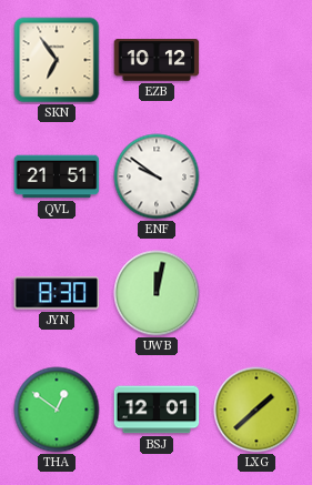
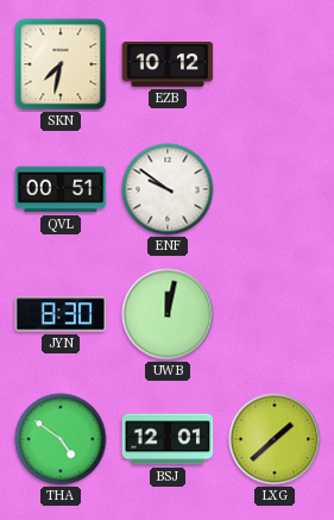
SKN: 6:54 -> 7:32
QVL: 21:51 -> 00:51
THA: 12:51 -> 4:51
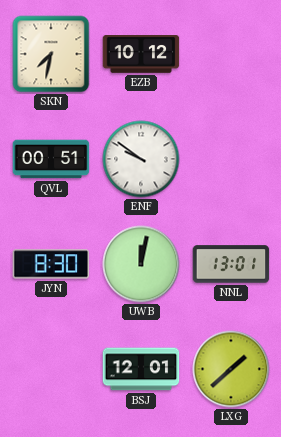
NNL: none -> 13:01
THA: 4:51 -> none
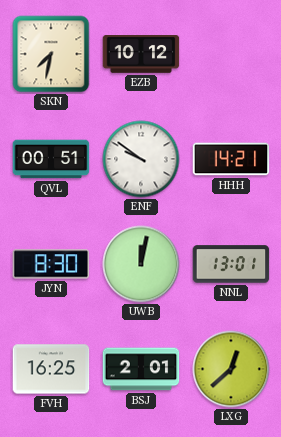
HHH: none -> 14:21
FVH: none -> 16:25
BSJ: 12:01 -> 2:01
LXG: 1:38 -> 12:38
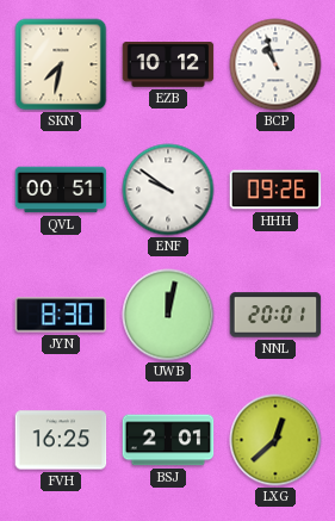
BCP: none -> 10:57
HHH: 14:21 -> 09:26
NNL: 13:01 -> 20:01
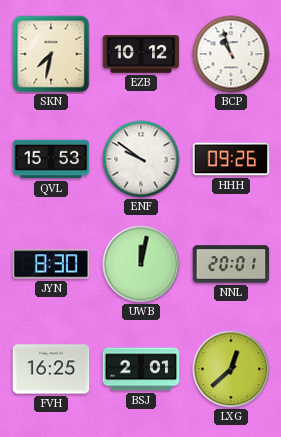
QVL: 00:51 -> 15:53
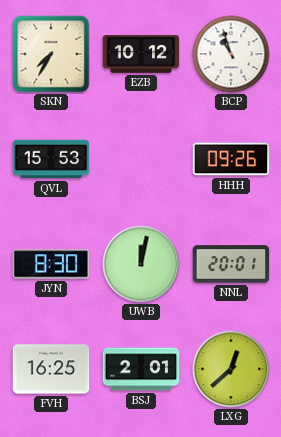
SKN: 7:32 -> 7:35
ENF: 9:51 -> none
